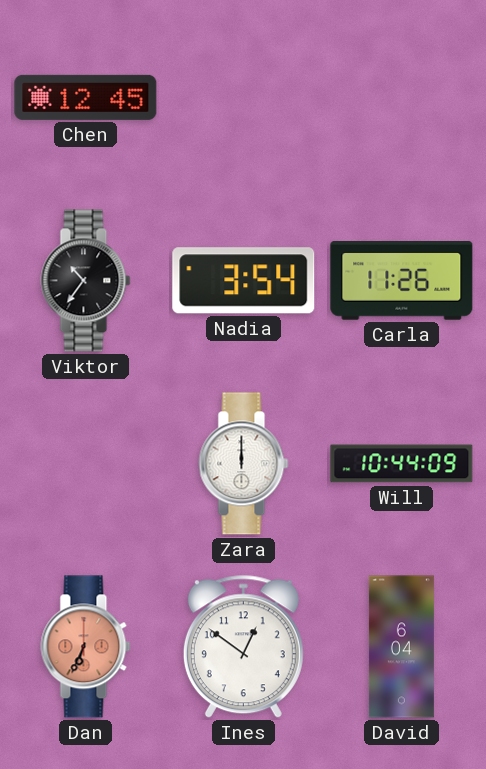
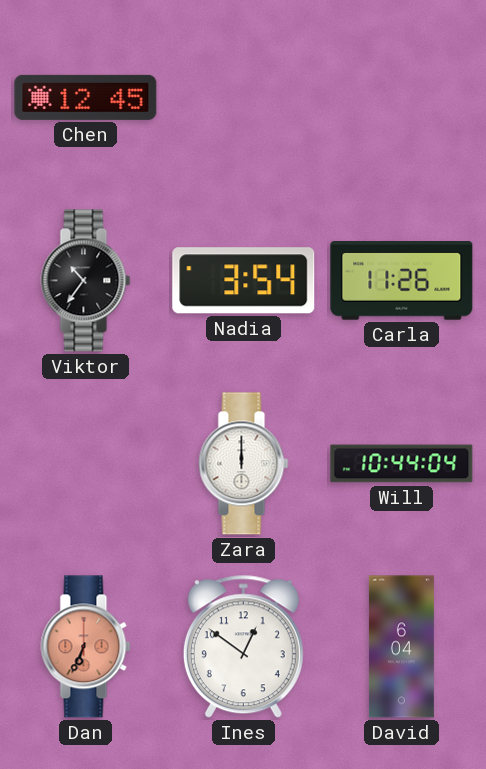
Will: 10:44:09 -> 10:44:04
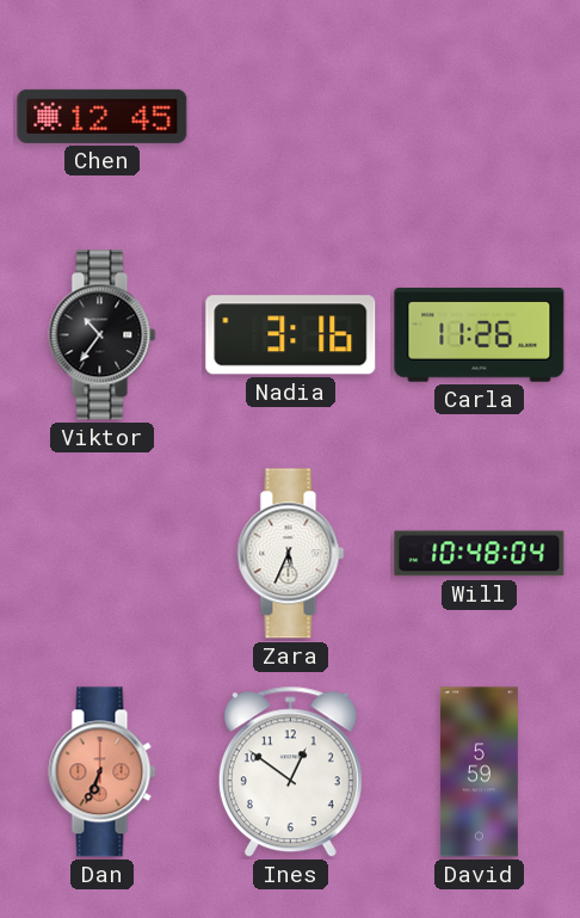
Nadia: 3:54 -> 3:16
Zara: 12:00 -> 5:34
Will: 10:44 -> 10:48
David: 6:04 -> 5:59
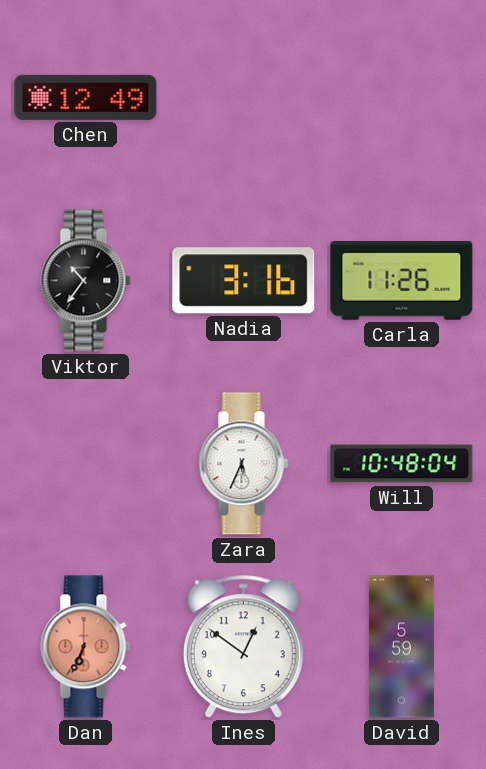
Chen: 12:45 -> 12:49
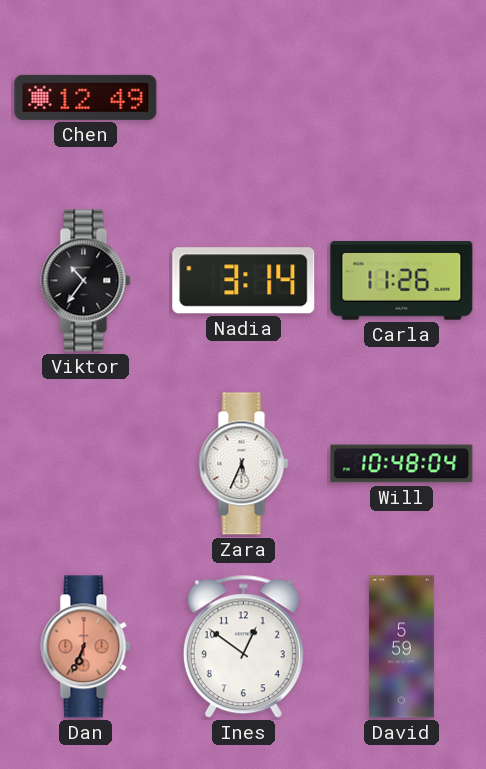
Nadia: 3:16 -> 3:14
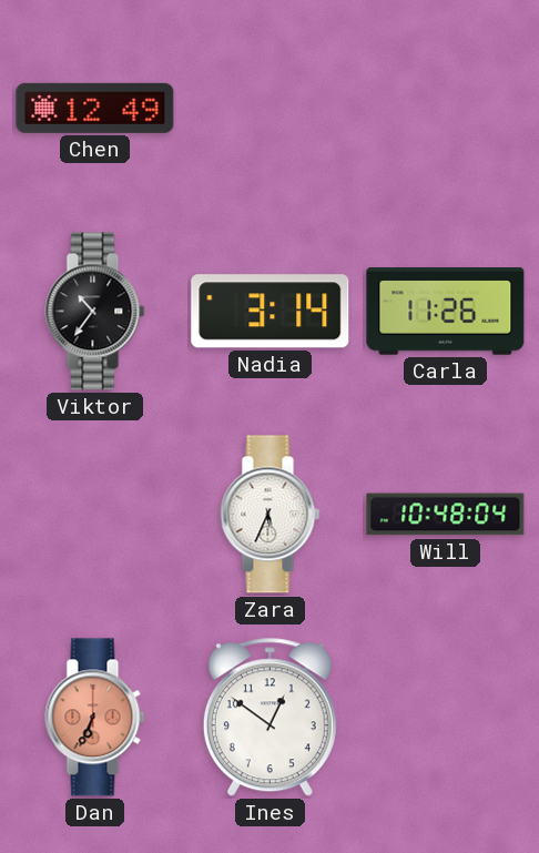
David: 5:59 -> none
